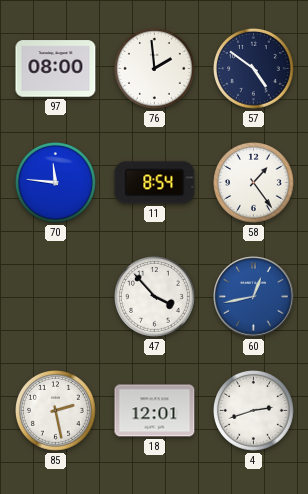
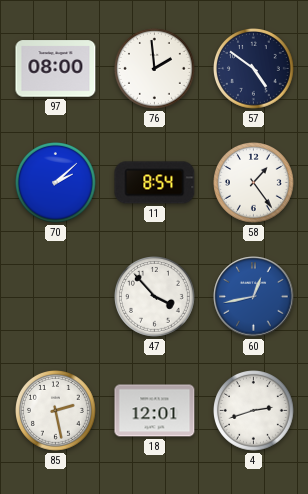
70: 11:46 -> 2:08
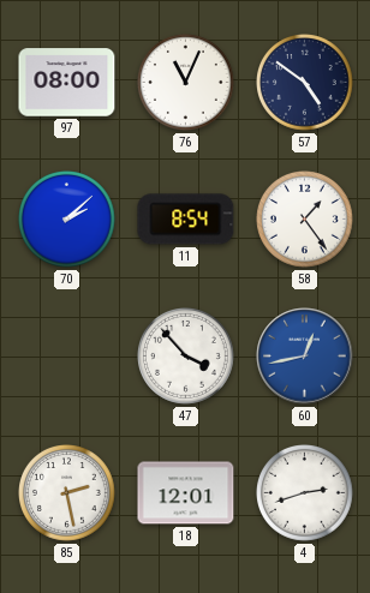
76: 1:59 -> 11:04
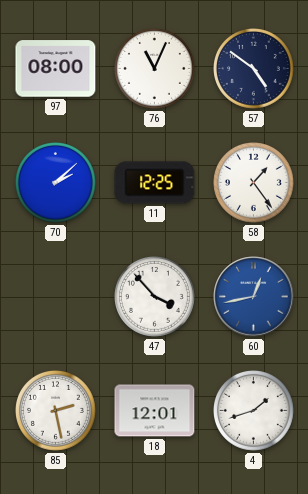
11: 8:54 -> 12:25
4: 2:42 -> 1:42
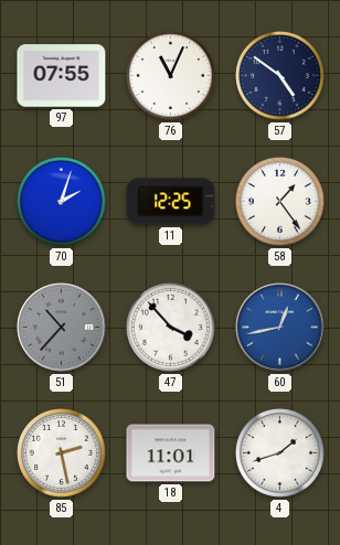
97: 08:00 -> 07:55
70: 2:08 -> 2:03
51: none -> 10:37
18: 12:01 -> 11:01
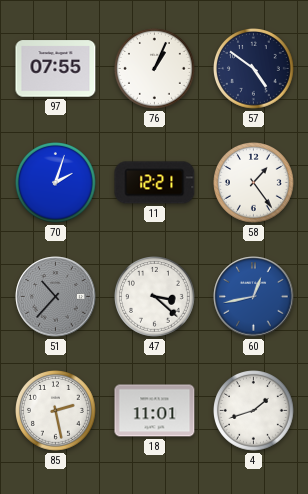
76: 11:04 -> 1:04
11: 12:25 -> 12:21
47: 3:53 -> 3:22
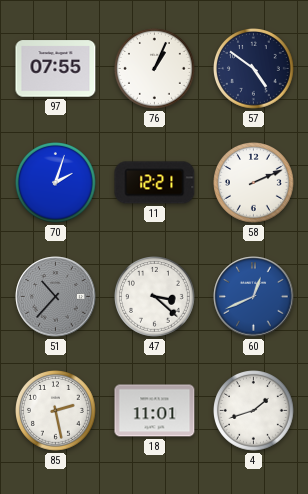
58: 1:24 -> 2:11
60: 12:43 -> 12:41
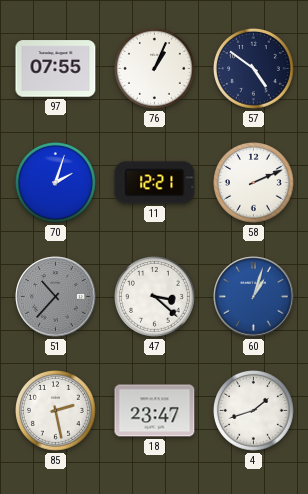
60: 12:41 -> 1:03
18: 11:01 -> 23:47
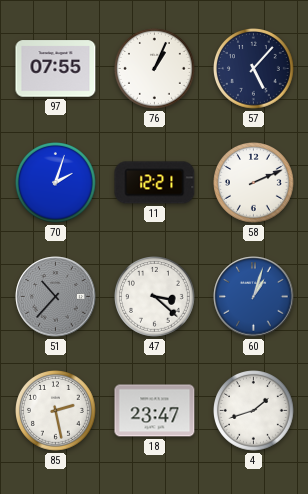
57: 4:51 -> 5:07
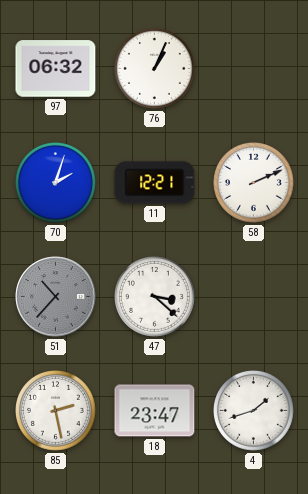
97: 07:55 -> 06:32
57: 5:07 -> none
60: 1:03 -> none
